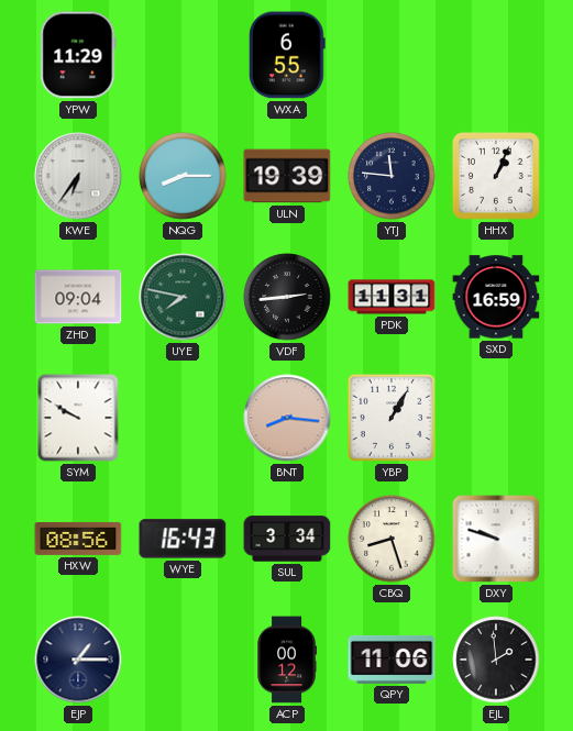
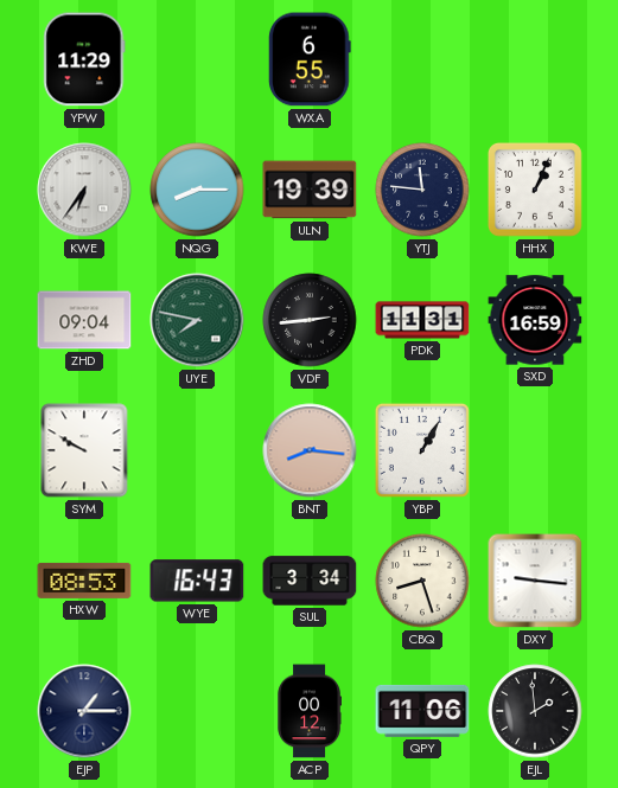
HXW: 08:56 -> 08:53
DXY: 9:48 -> 9:16
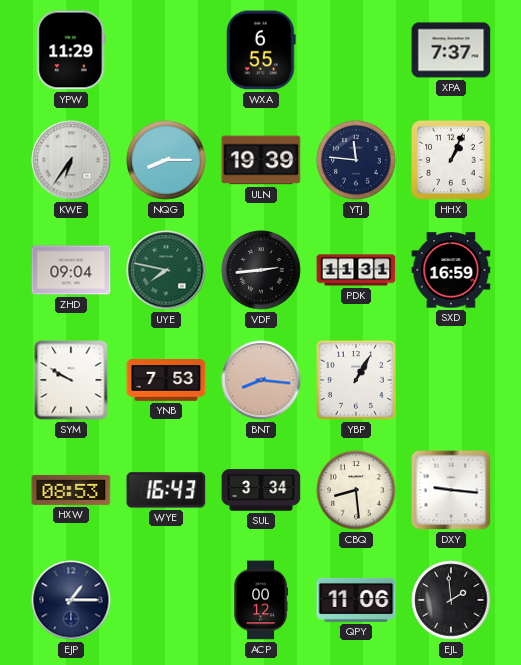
XPA: none -> 7:37
YNB: none -> 7:53
CBQ: 8:27 -> 8:29
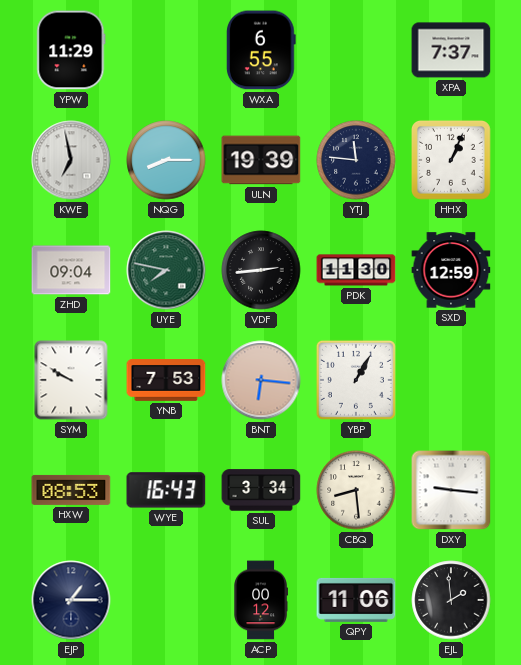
KWE: 6:36 -> 6:58
PDK: 11:31 -> 11:30
SXD: 16:59 -> 12:59
BNT: 8:16 -> 6:16
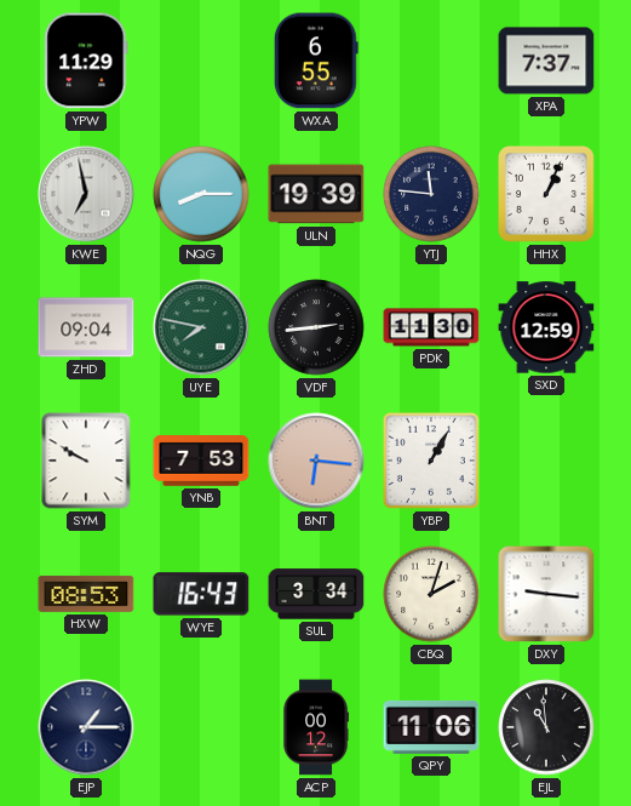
CBQ: 8:29 -> 2:03
EJL: 1:59 -> 10:59
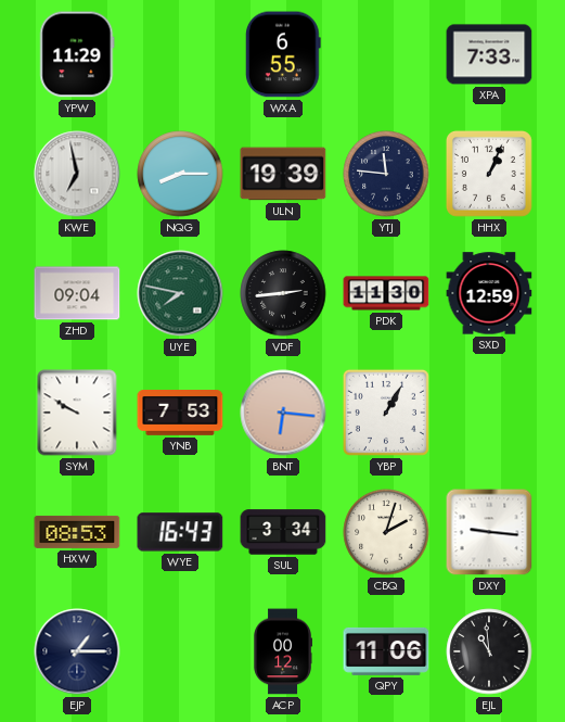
XPA: 7:37 -> 7:33
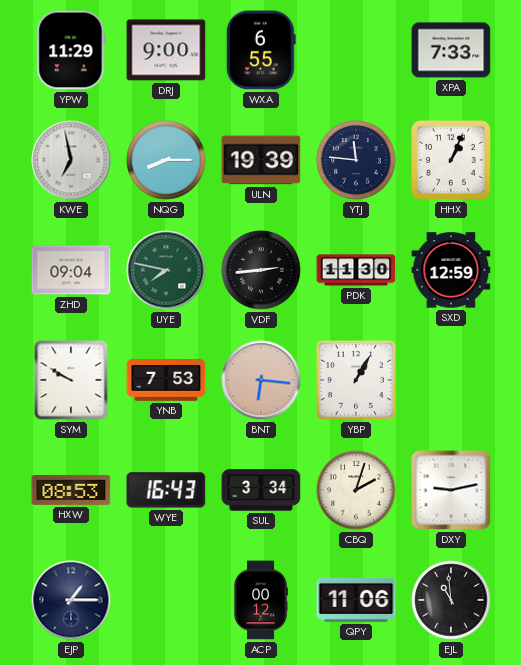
DRJ: none -> 9:00
DXY: 9:16 -> 9:13
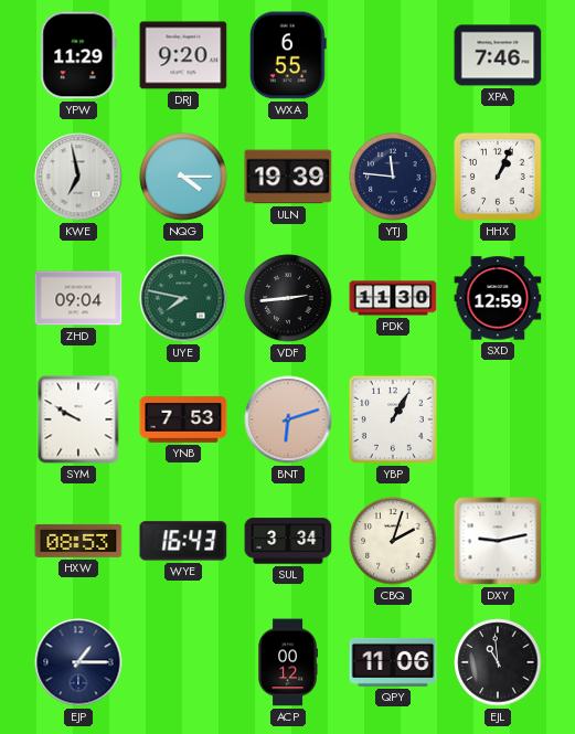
DRJ: 9:00 -> 9:20
XPA: 7:33 -> 7:46
NQG: 8:15 -> 4:15
BNT: 6:16 -> 6:12
